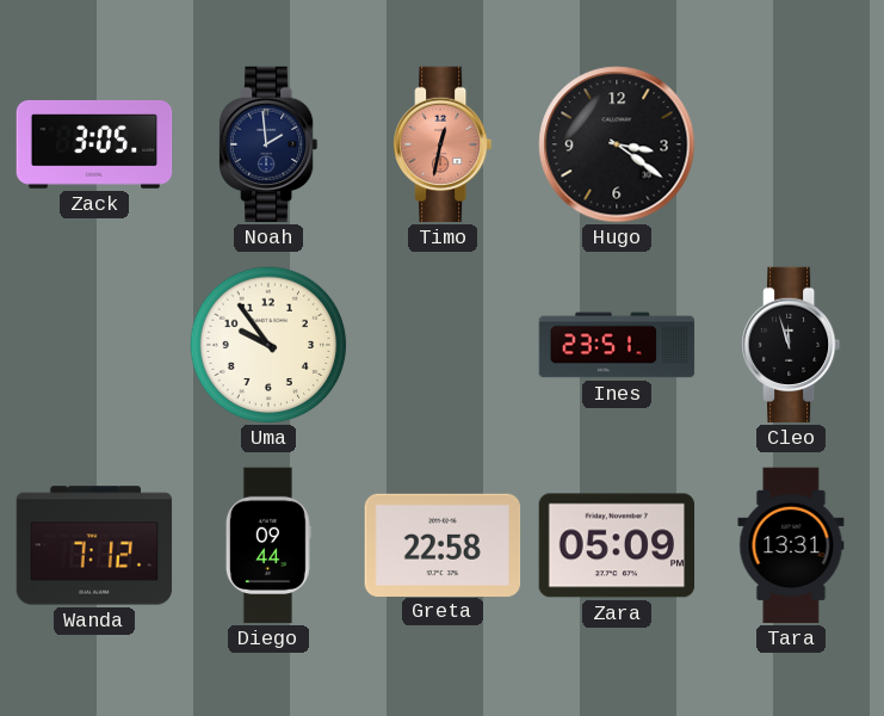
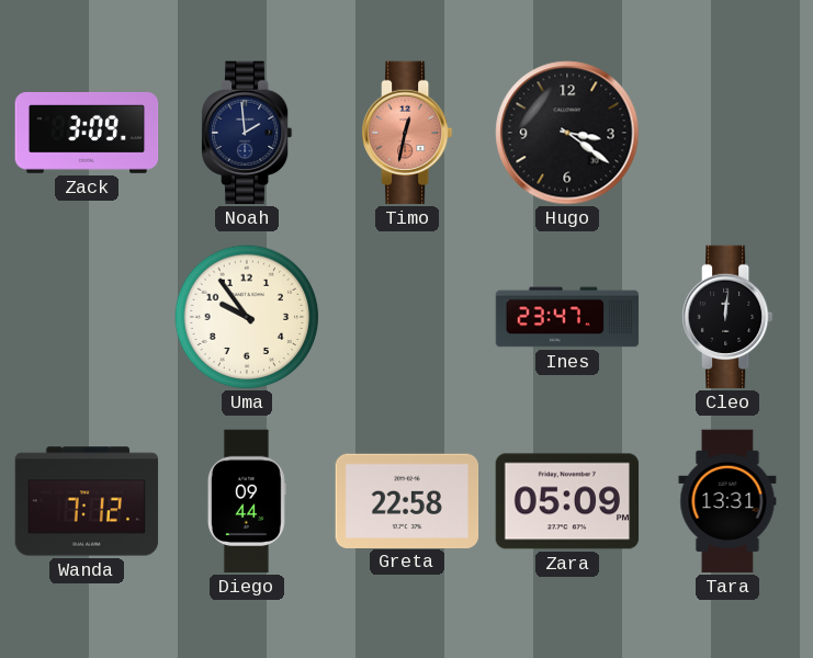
Zack: 3:05 -> 3:09
Ines: 23:51 -> 23:47
Cleo: 11:57 -> 12:01
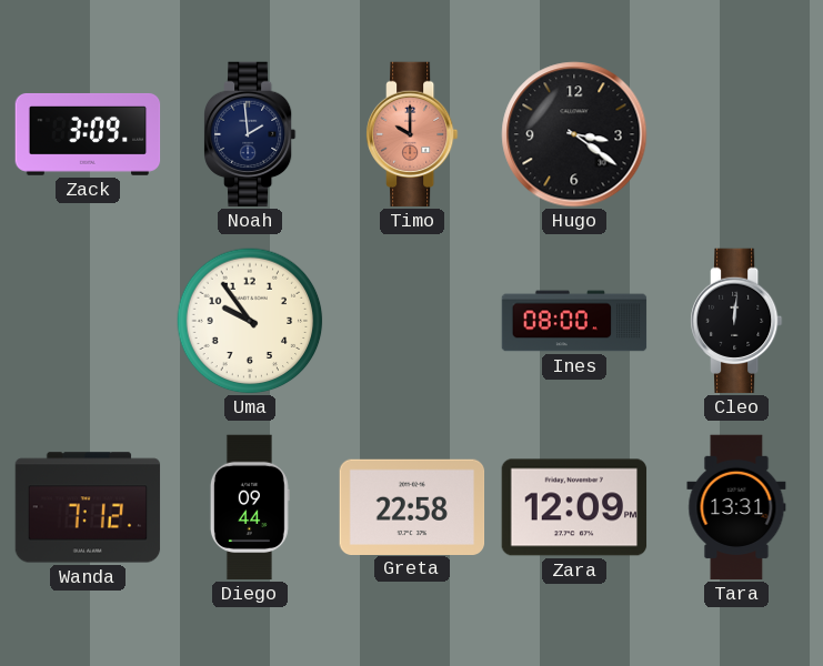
Timo: 12:32 -> 10:00
Ines: 23:47 -> 08:00
Zara: 05:09 -> 12:09
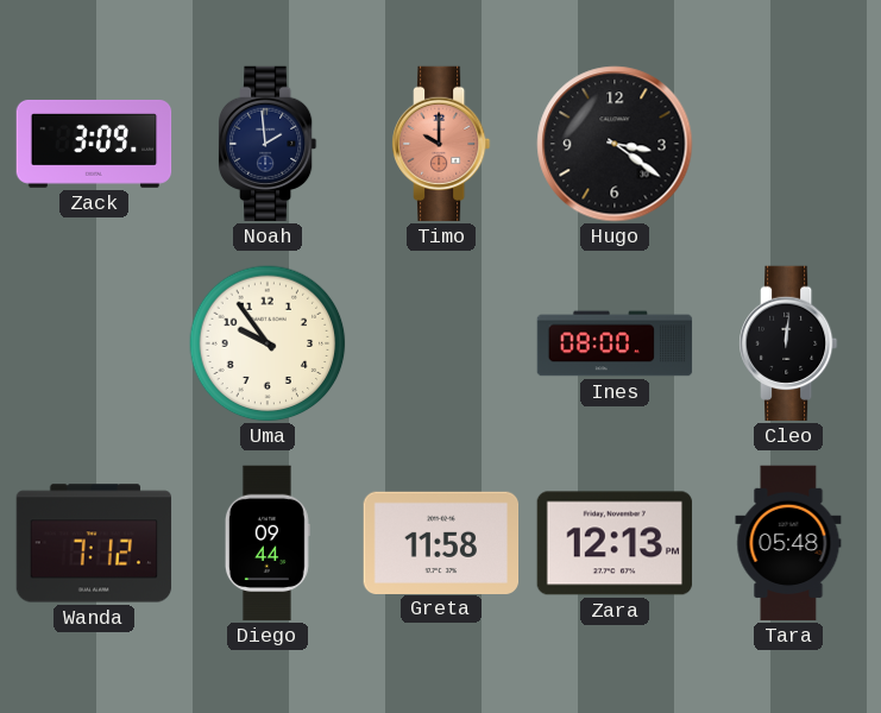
Greta: 22:58 -> 11:58
Zara: 12:09 -> 12:13
Tara: 13:31 -> 05:48
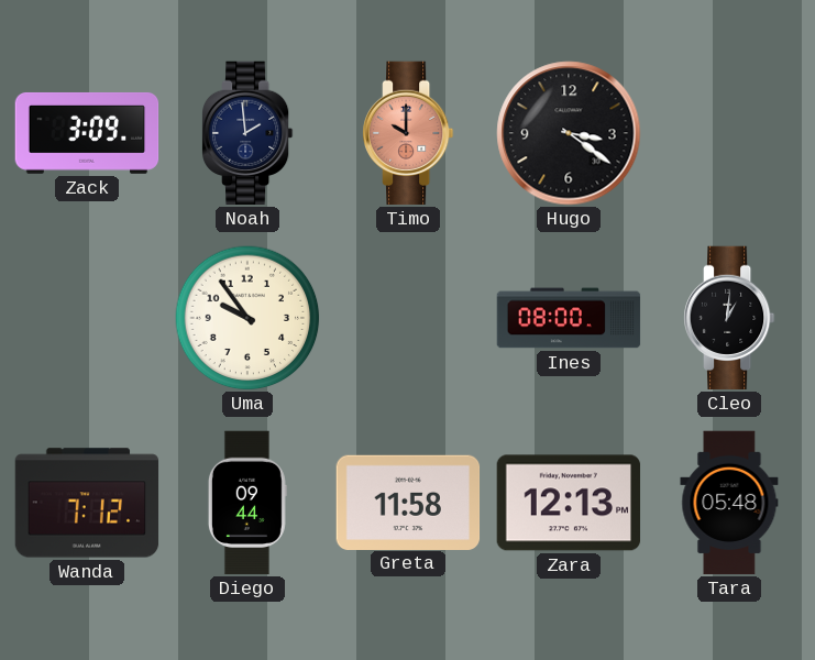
Cleo: 12:01 -> 1:01
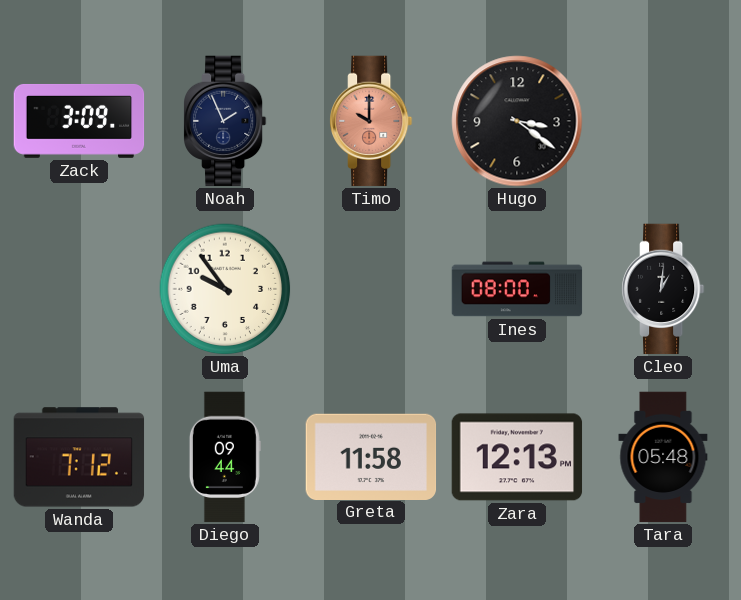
Noah: 1:59 -> 1:56
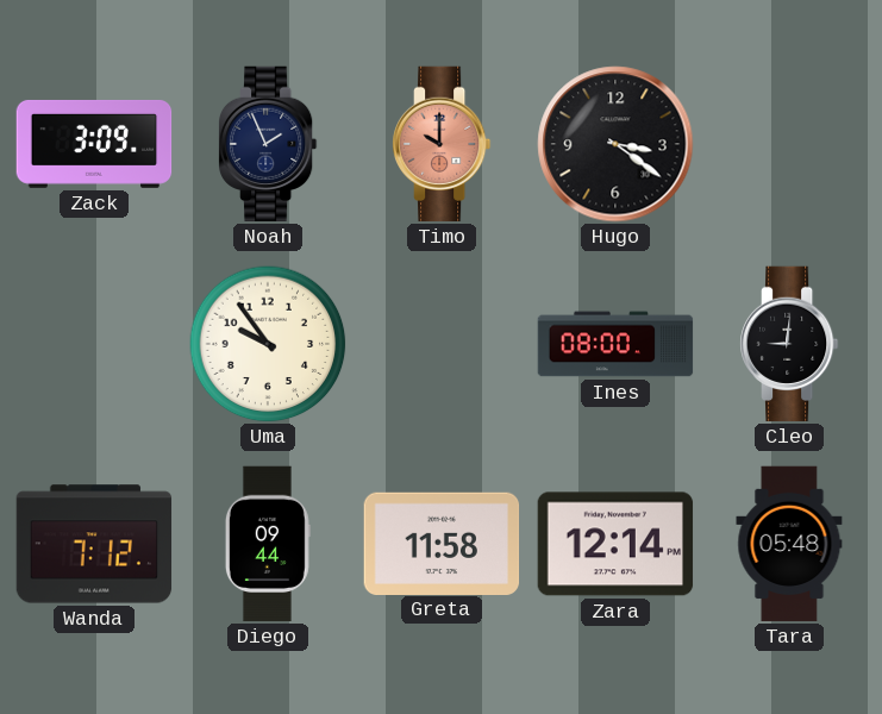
Cleo: 1:01 -> 9:01
Zara: 12:13 -> 12:14
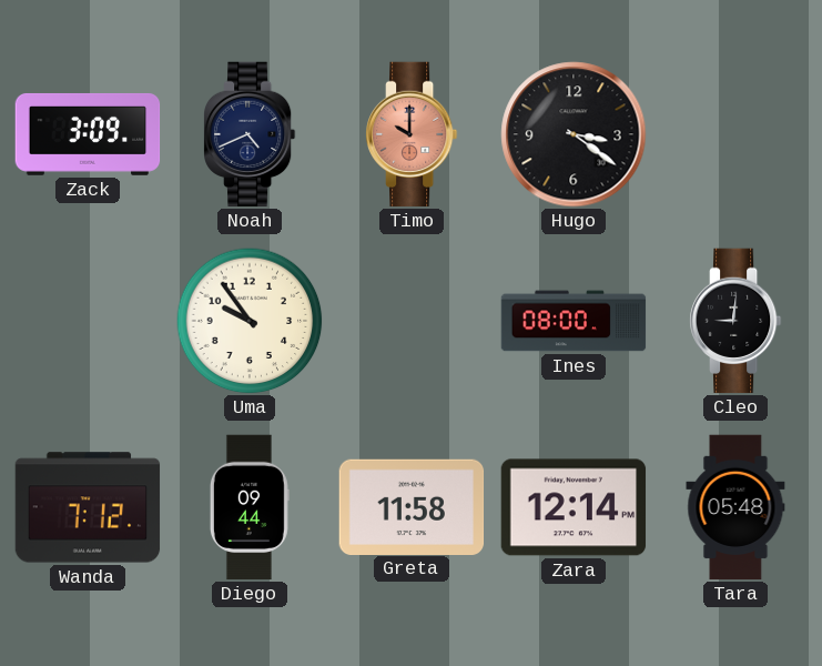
Noah: 1:56 -> 4:41
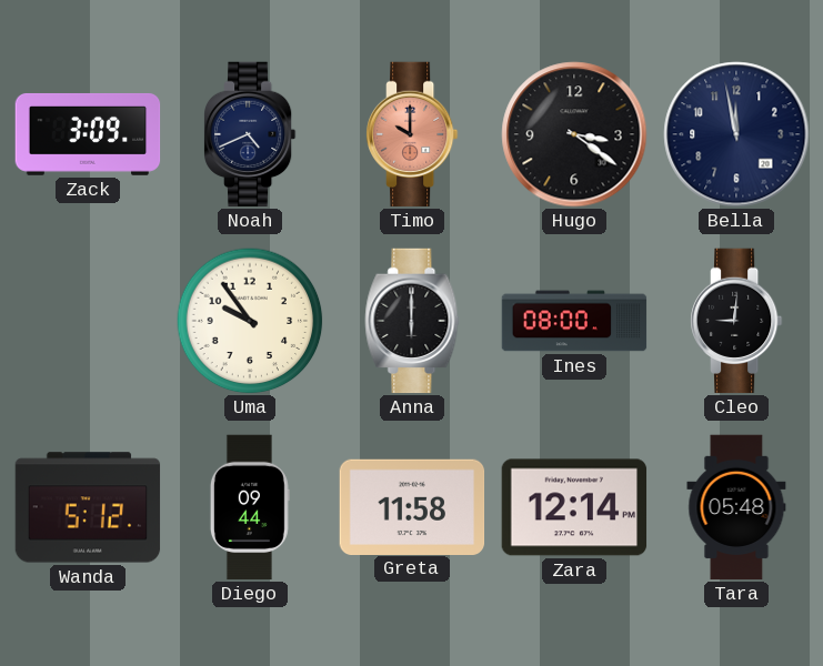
Bella: none -> 11:58
Anna: none -> 6:00
Wanda: 7:12 -> 5:12
